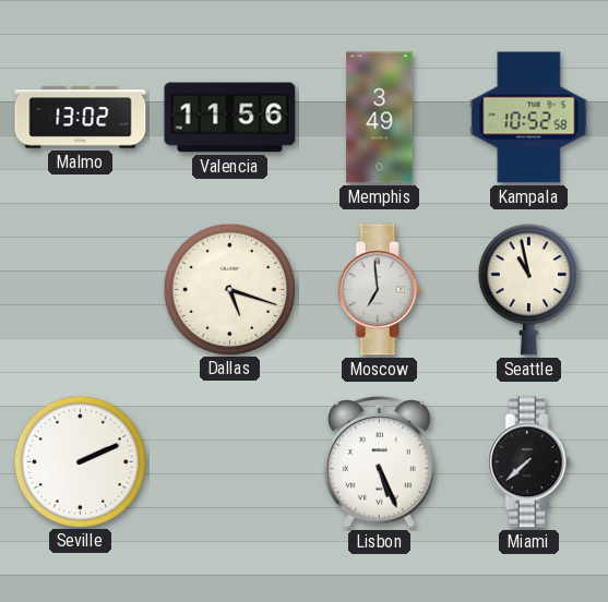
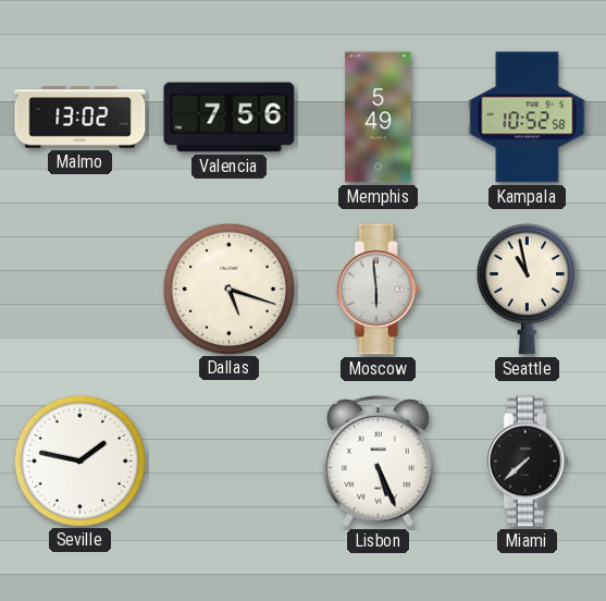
Valencia: 11:56 -> 7:56
Memphis: 3:49 -> 5:49
Moscow: 6:59 -> 5:59
Seville: 2:11 -> 1:47
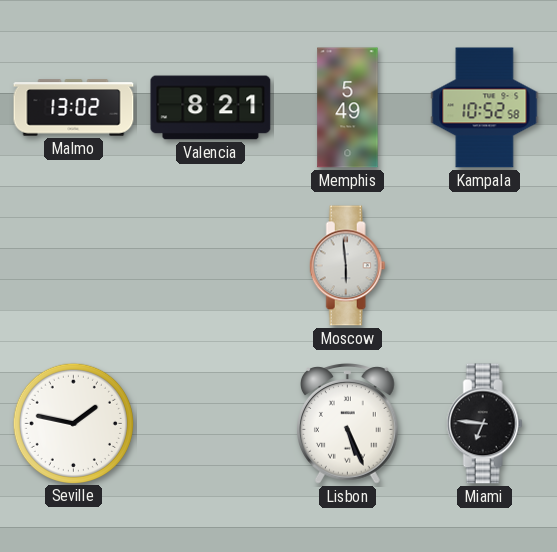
Valencia: 7:56 -> 8:21
Dallas: 5:18 -> none
Seattle: 10:58 -> none
Miami: 7:38 -> 6:46
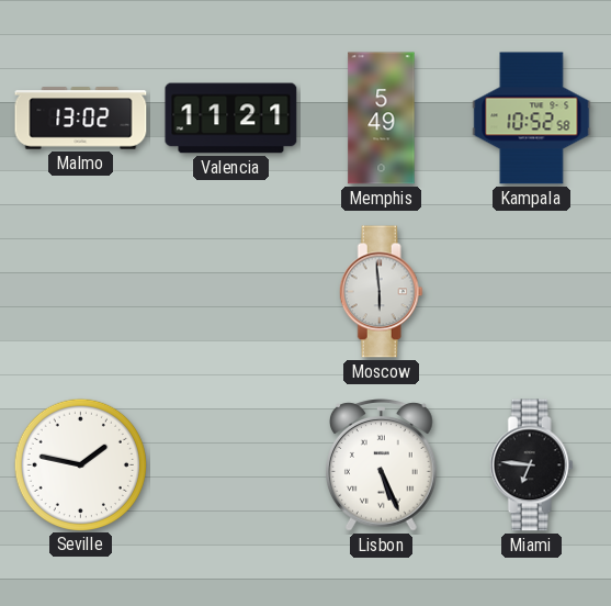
Valencia: 8:21 -> 11:21
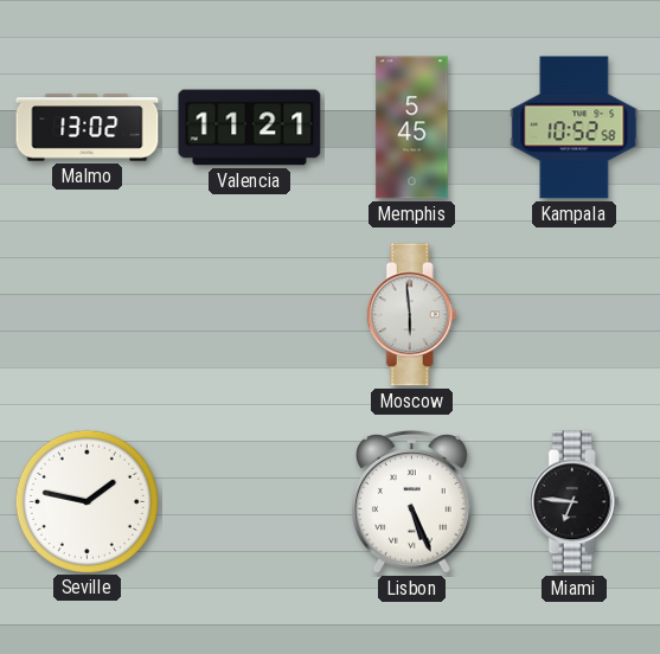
Memphis: 5:49 -> 5:45
